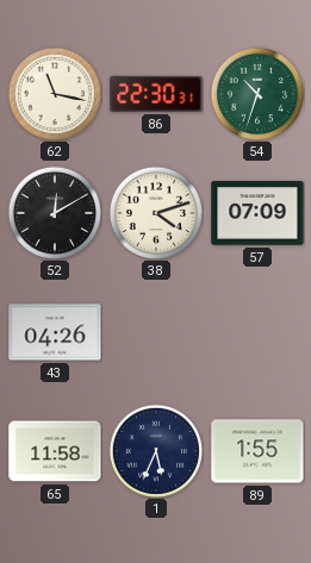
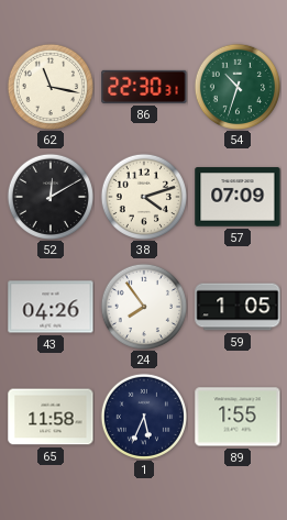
24: none -> 7:54
59: none -> 1:05
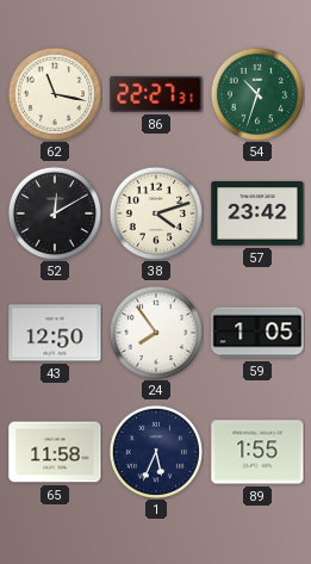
86: 22:30 -> 22:27
57: 07:09 -> 23:42
43: 04:26 -> 12:50
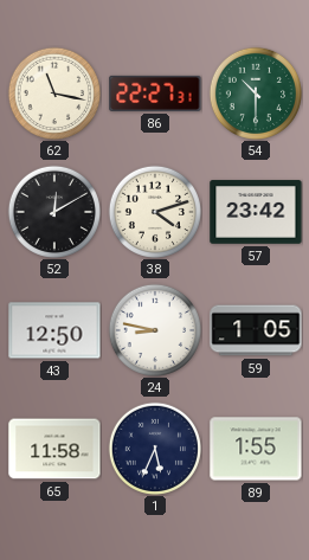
54: 10:33 -> 10:30
24: 7:54 -> 8:47
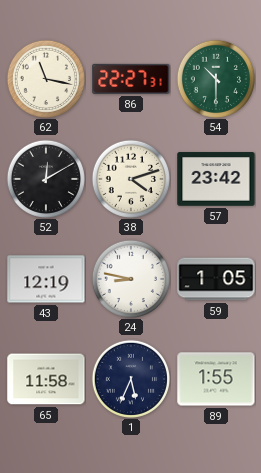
43: 12:50 -> 12:19
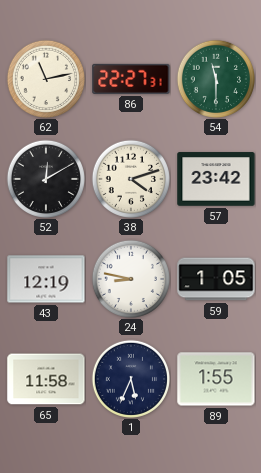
62: 11:17 -> 11:13
54: 10:30 -> 11:30
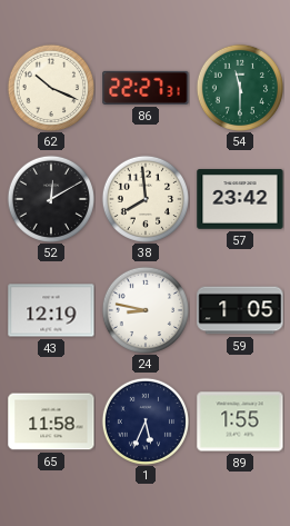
62: 11:13 -> 10:19
38: 4:12 -> 7:59
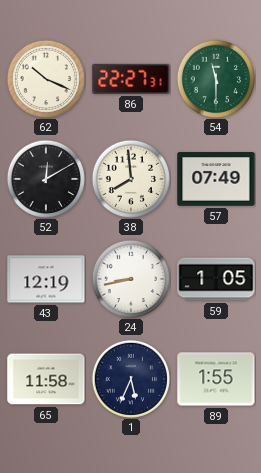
57: 23:42 -> 07:49
24: 8:47 -> 8:43
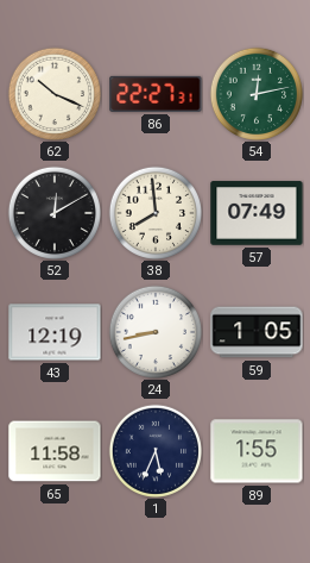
54: 11:30 -> 12:13
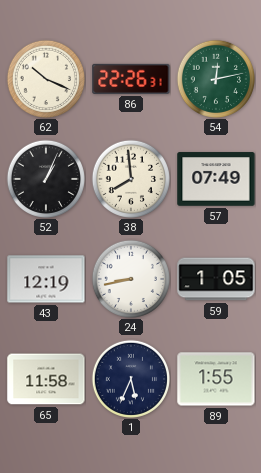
86: 22:27 -> 22:26
52: 12:10 -> 1:04
